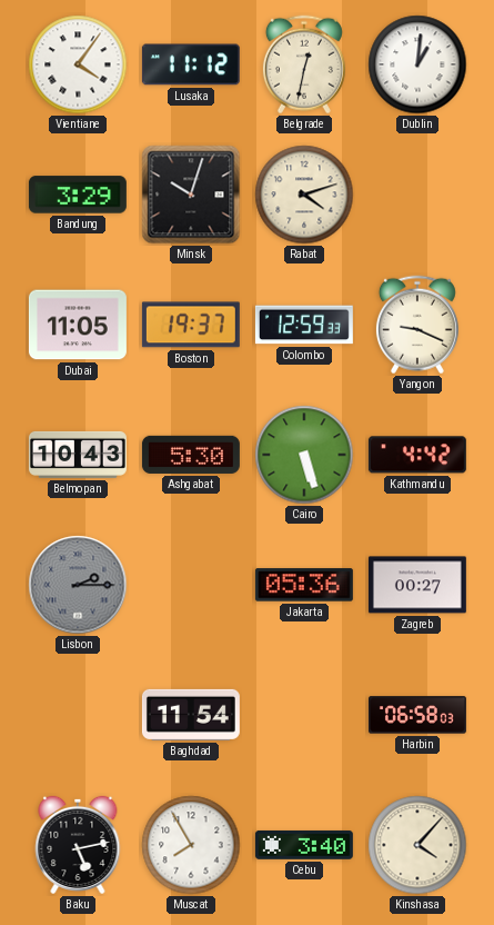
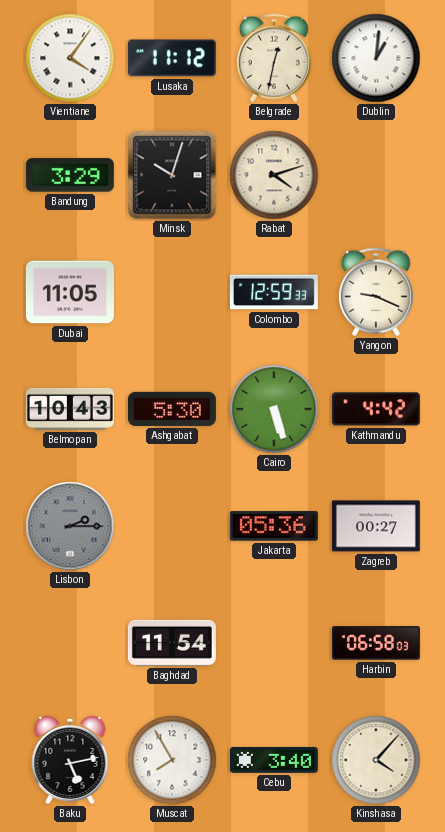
Boston: 19:37 -> none
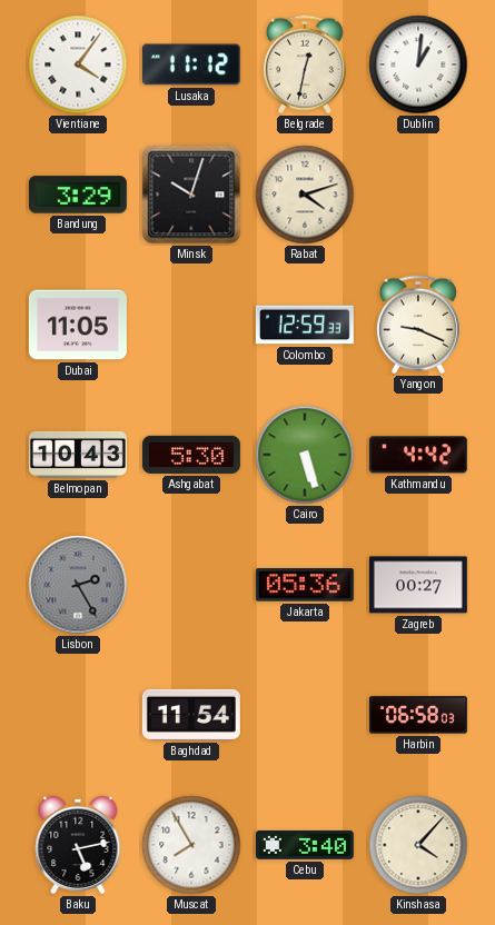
Lisbon: 2:15 -> 2:25
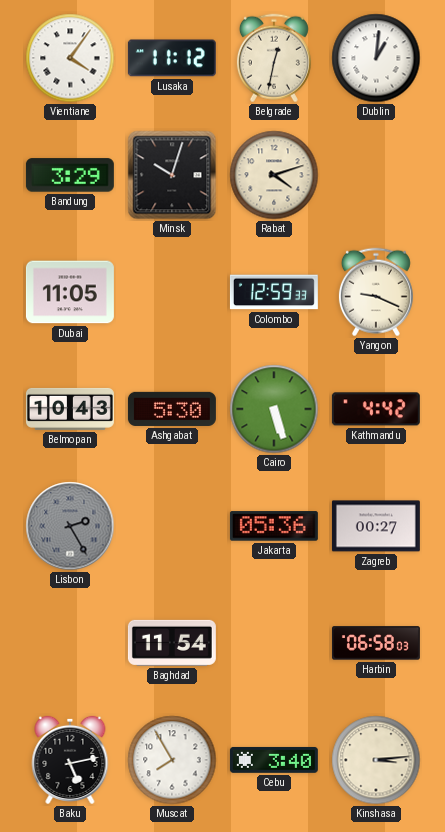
Kinshasa: 4:07 -> 3:14
